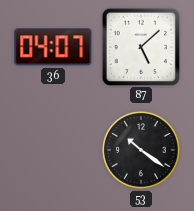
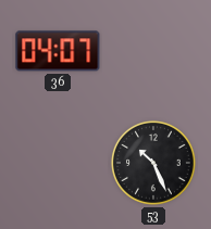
87: 5:08 -> none
53: 10:21 -> 10:26
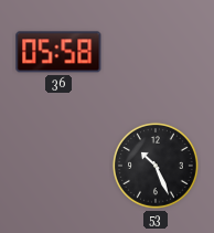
36: 04:07 -> 05:58
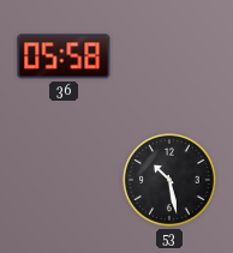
53: 10:26 -> 10:28
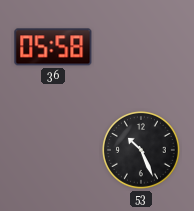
53: 10:28 -> 10:26
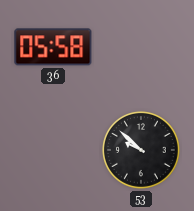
53: 10:26 -> 9:52
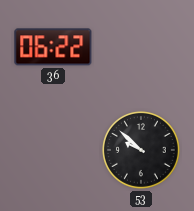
36: 05:58 -> 06:22
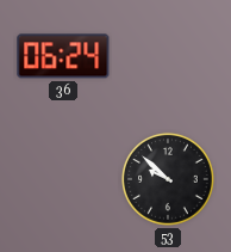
36: 06:22 -> 06:24
